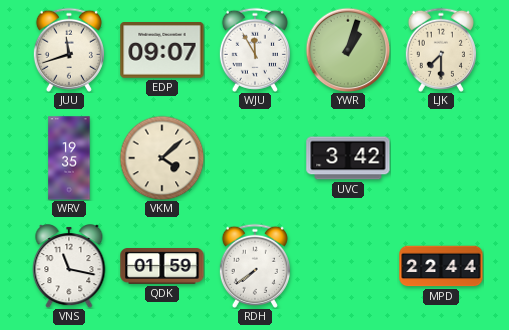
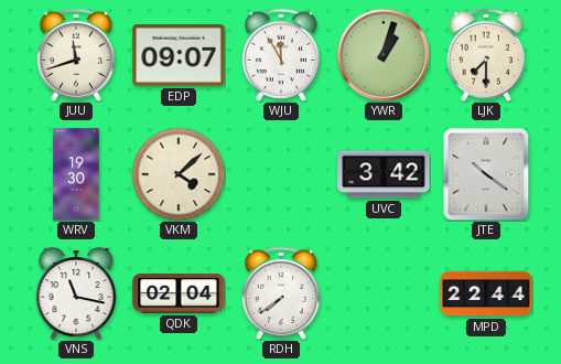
WRV: 19:35 -> 19:30
JTE: none -> 10:21
QDK: 01:59 -> 02:04
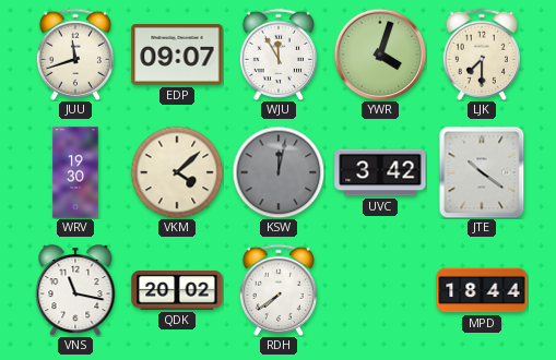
YWR: 1:03 -> 4:03
KSW: none -> 12:02
QDK: 02:04 -> 20:02
MPD: 22:44 -> 18:44
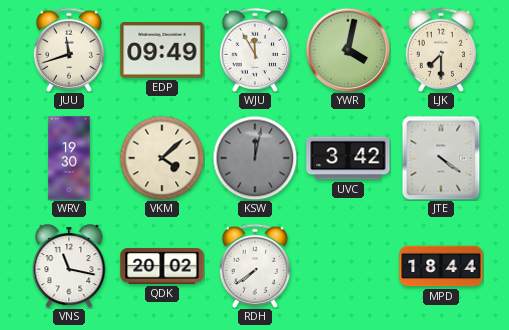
EDP: 09:07 -> 09:49
YWR: 4:03 -> 4:02
JTE: 10:21 -> 4:21
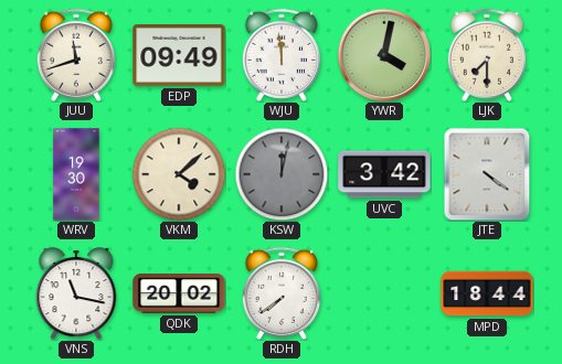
WJU: 11:55 -> 11:59
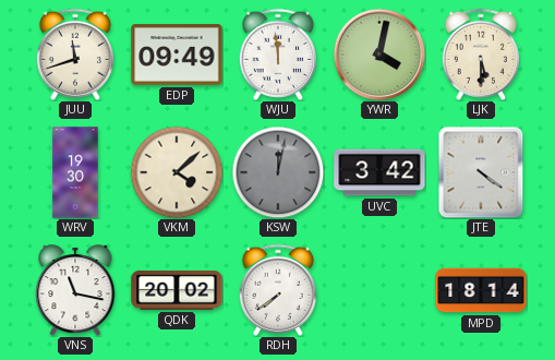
LJK: 7:30 -> 5:30
MPD: 18:44 -> 18:14
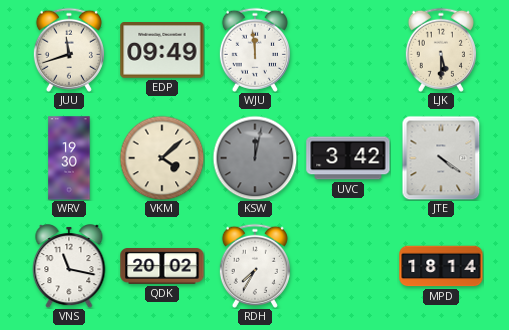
YWR: 4:02 -> none
RDH: 7:39 -> 7:35
